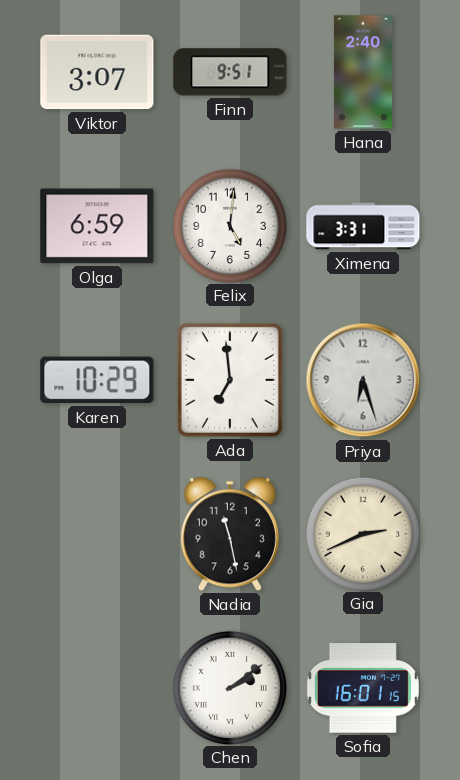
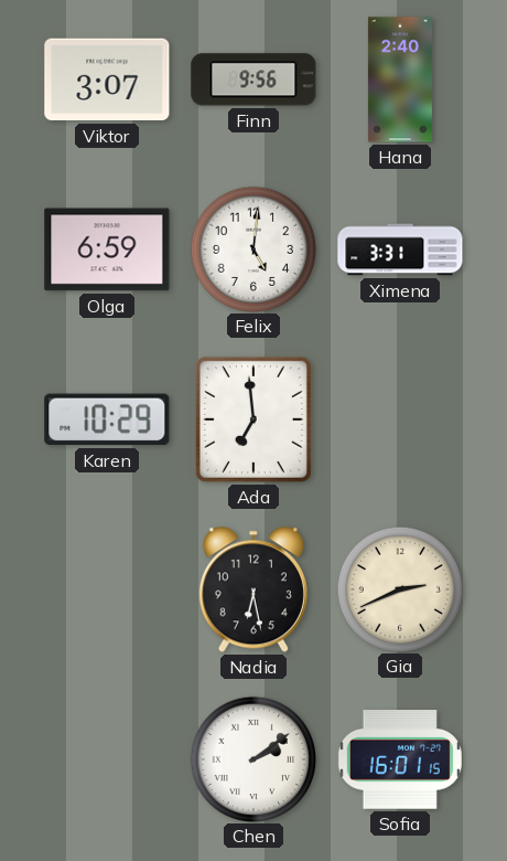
Finn: 9:51 -> 9:56
Priya: 6:27 -> none
Nadia: 11:28 -> 6:28
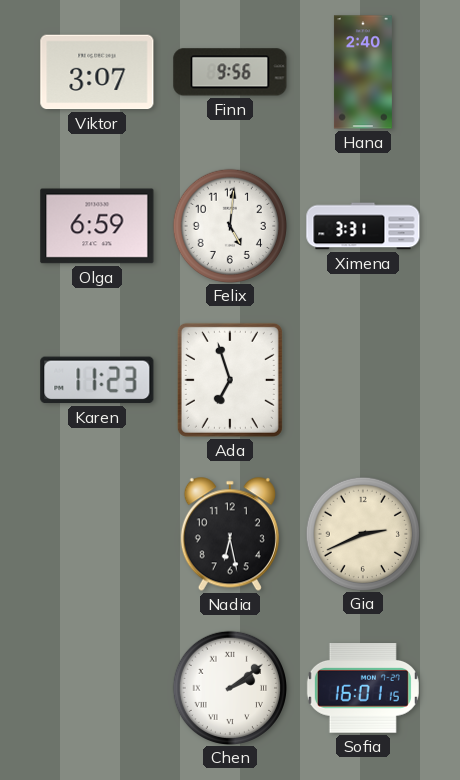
Karen: 10:29 -> 11:23
Ada: 6:59 -> 6:57
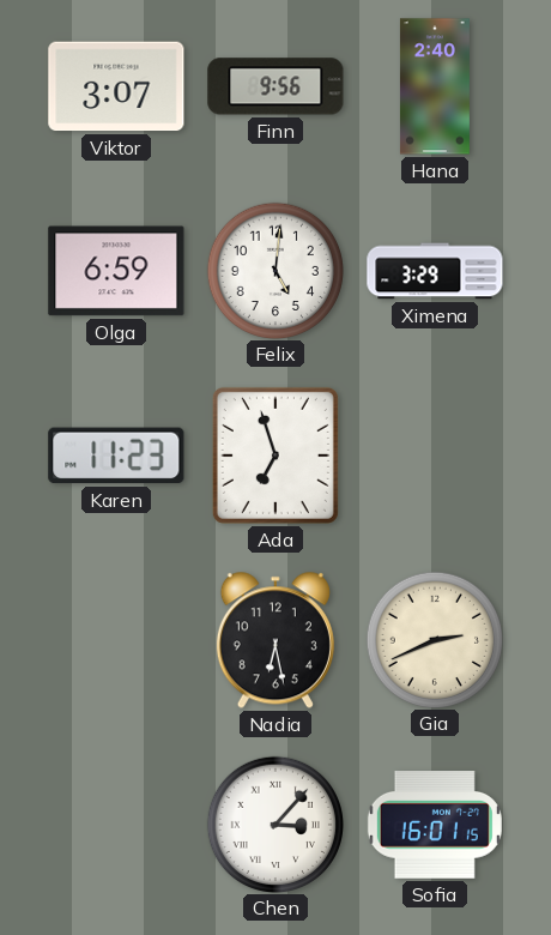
Ximena: 3:31 -> 3:29
Chen: 2:09 -> 3:07
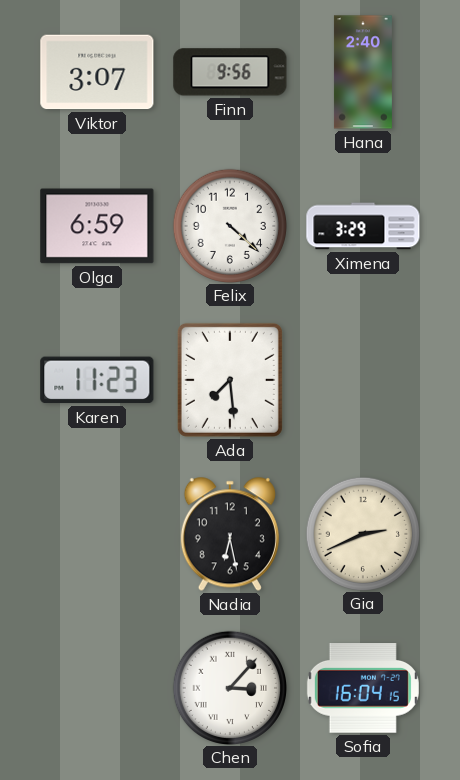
Felix: 5:01 -> 4:22
Ada: 6:57 -> 7:29
Sofia: 16:01 -> 16:04
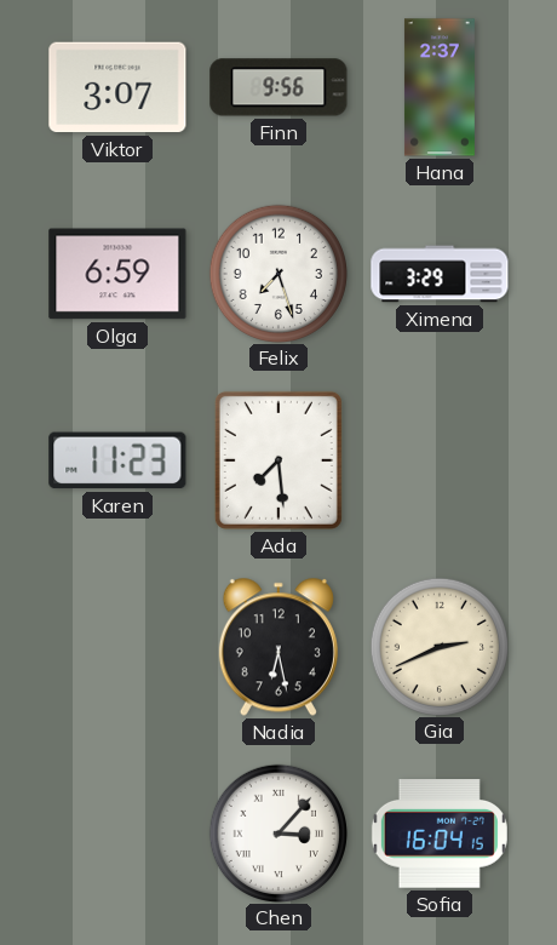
Hana: 2:40 -> 2:37
Felix: 4:22 -> 7:27
